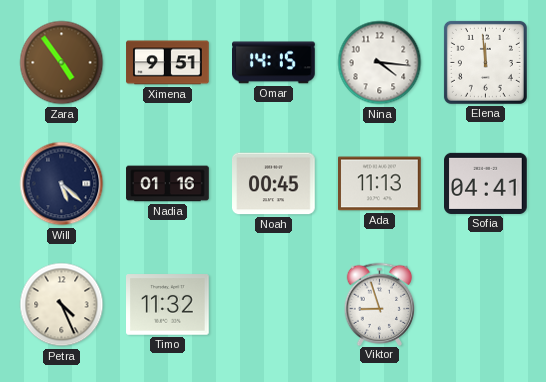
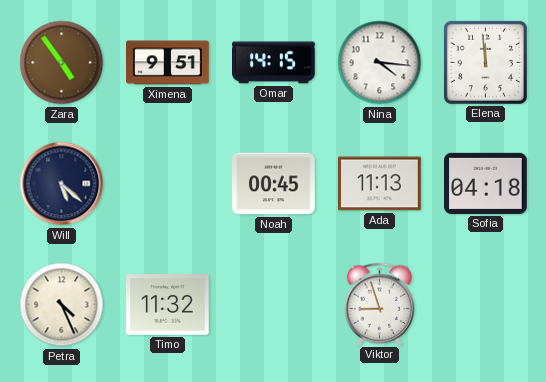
Nadia: 01:16 -> none
Sofia: 04:41 -> 04:18
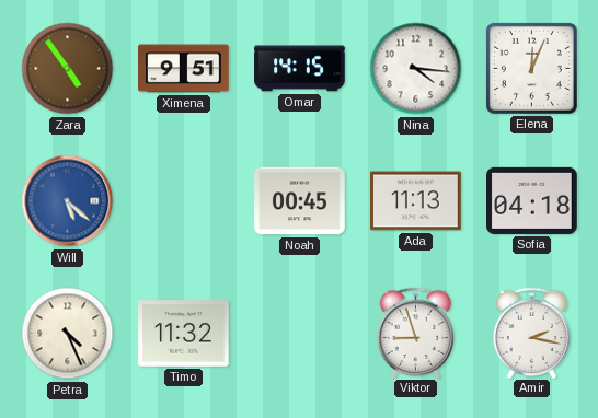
Elena: 11:59 -> 12:04
Will dial: navy -> blue
Amir: none -> 2:17
